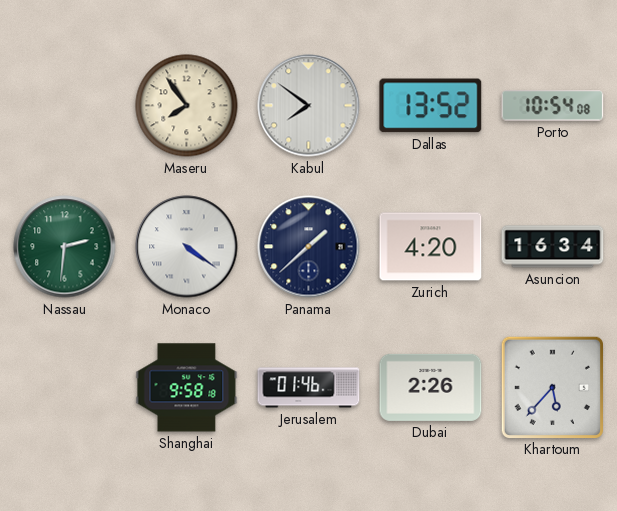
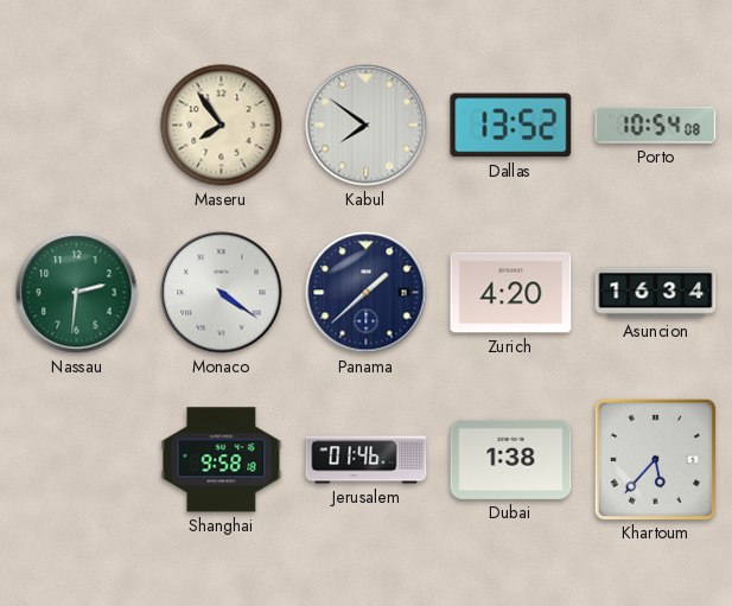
Dubai: 2:26 -> 1:38
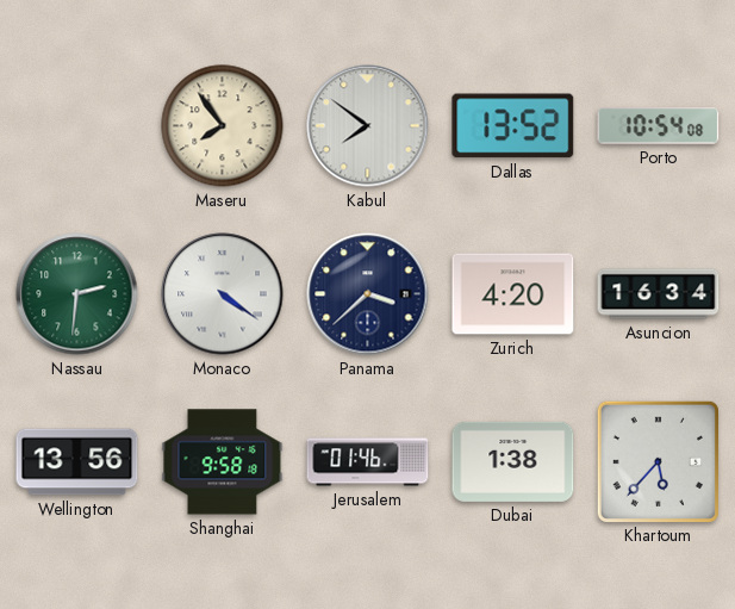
Panama: 1:38 -> 3:38
Wellington: none -> 13:56
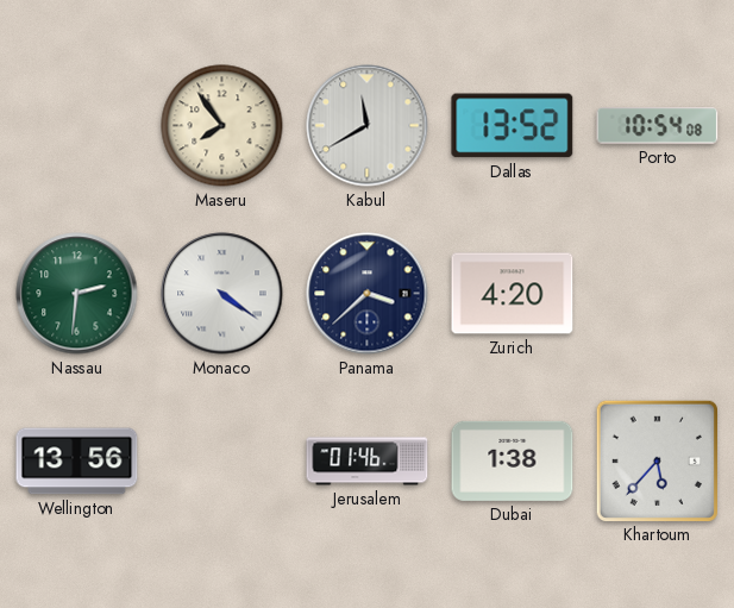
Kabul: 7:51 -> 11:40
Asuncion: 16:34 -> none
Shanghai: 9:58 -> none
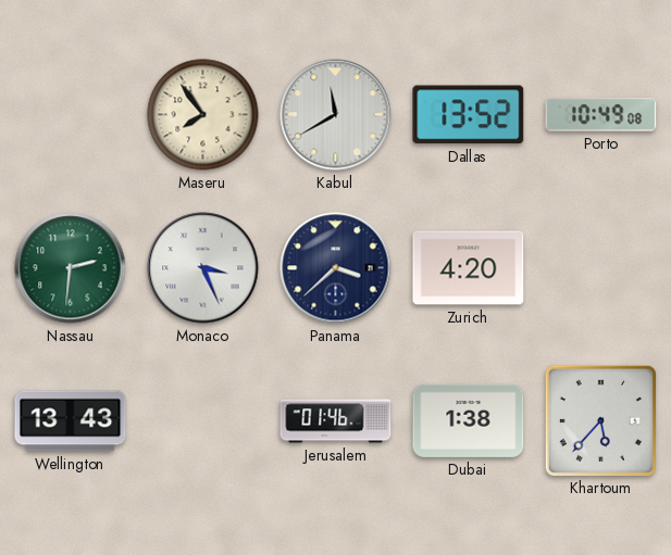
Porto: 10:54 -> 10:49
Monaco: 4:21 -> 3:26
Wellington: 13:56 -> 13:43
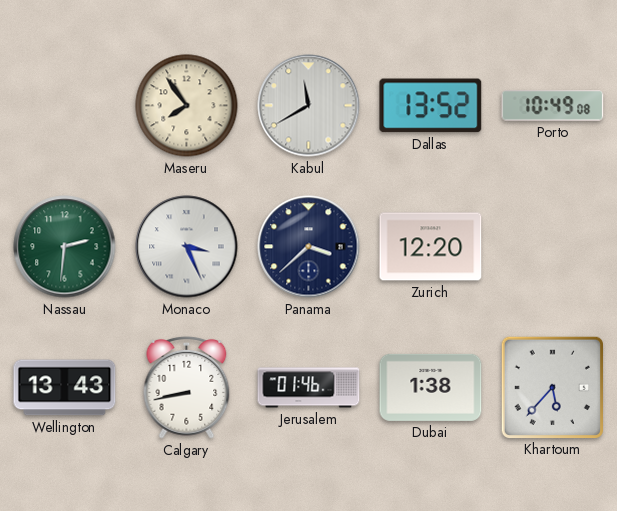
Zurich: 4:20 -> 12:20
Calgary: none -> 8:43
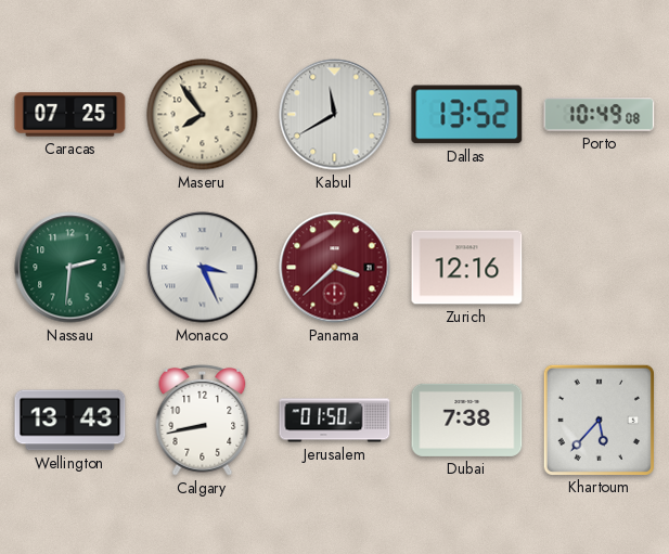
Caracas: none -> 07:25
Panama dial: navy -> burgundy
Zurich: 12:20 -> 12:16
Jerusalem: 01:46 -> 01:50
Dubai: 1:38 -> 7:38
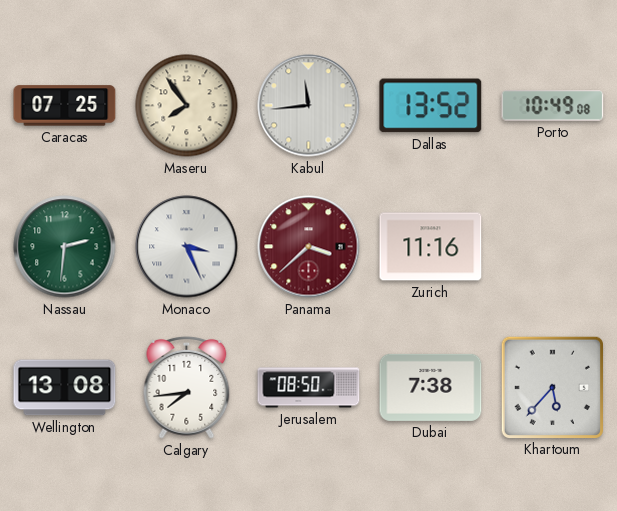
Kabul: 11:40 -> 11:44
Zurich: 12:16 -> 11:16
Wellington: 13:43 -> 13:08
Calgary: 8:43 -> 7:44
Jerusalem: 01:50 -> 08:50
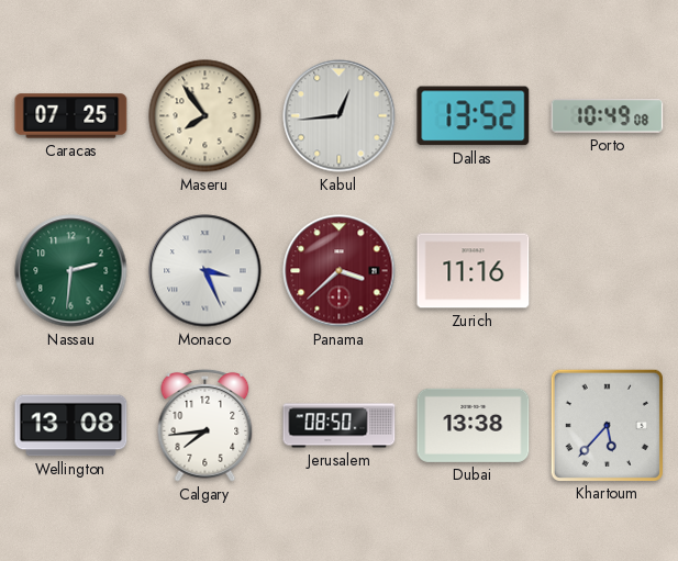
Kabul: 11:44 -> 12:44
Dubai: 7:38 -> 13:38
